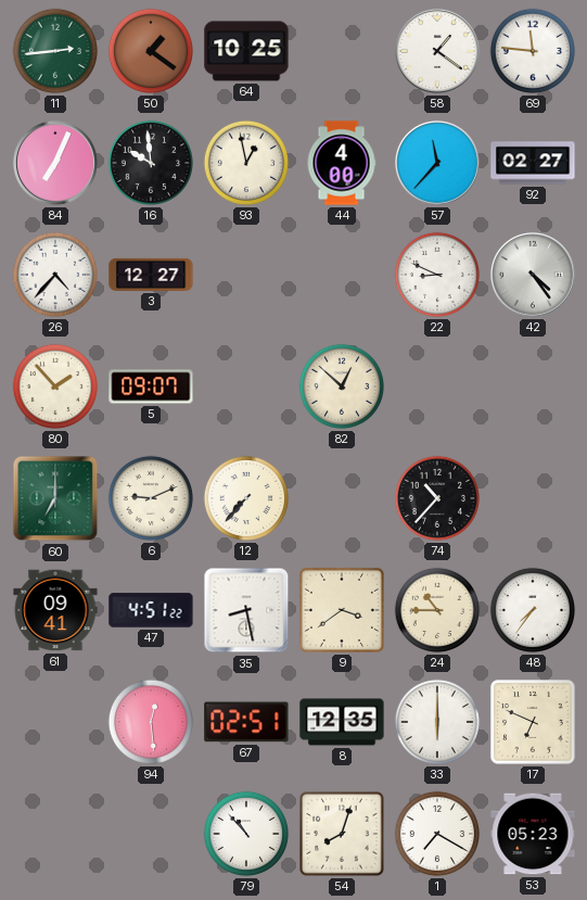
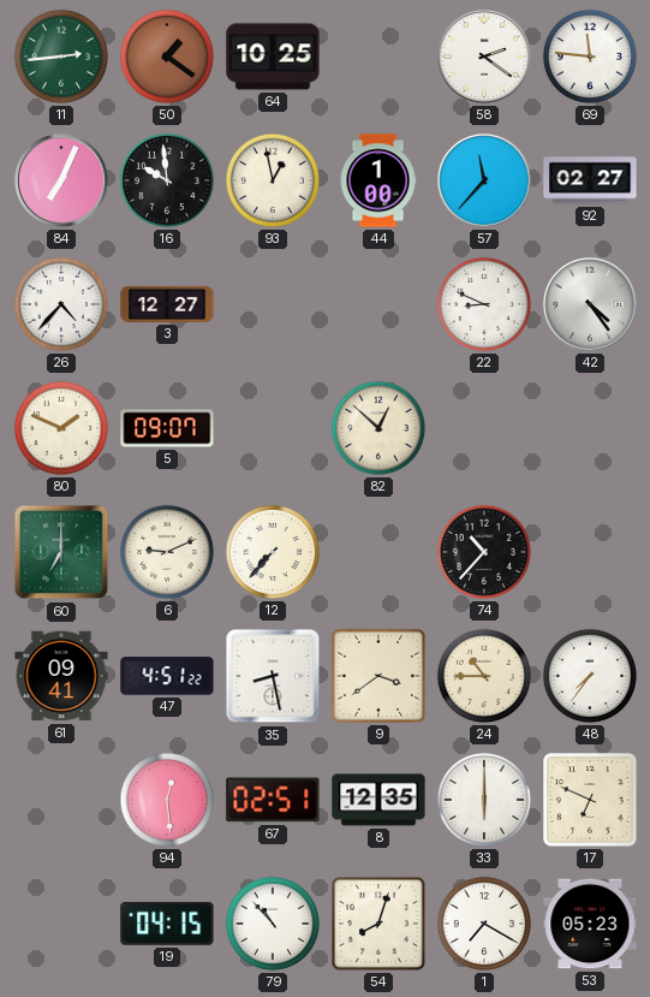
58: 1:21 -> 2:21
44: 4:00 -> 1:00
80: 1:53 -> 1:49
19: none -> 04:15
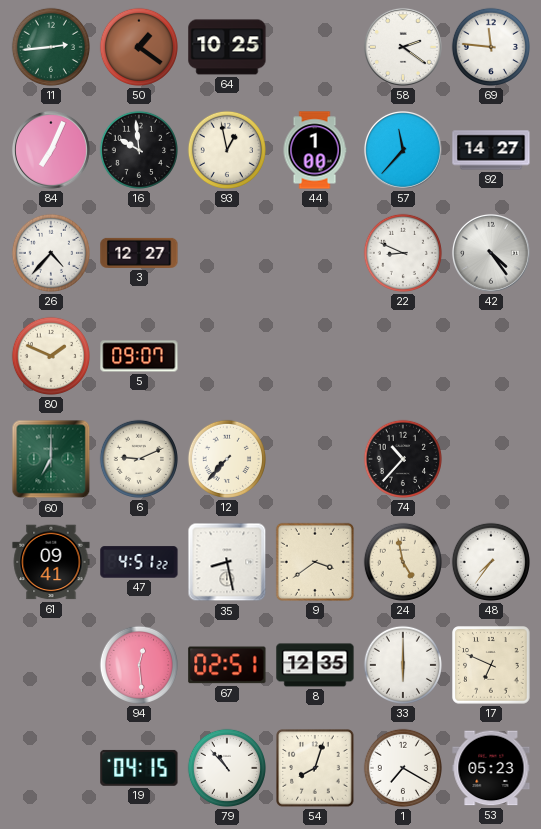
92: 02:27 -> 14:27
82: 12:52 -> none
24: 10:45 -> 4:58
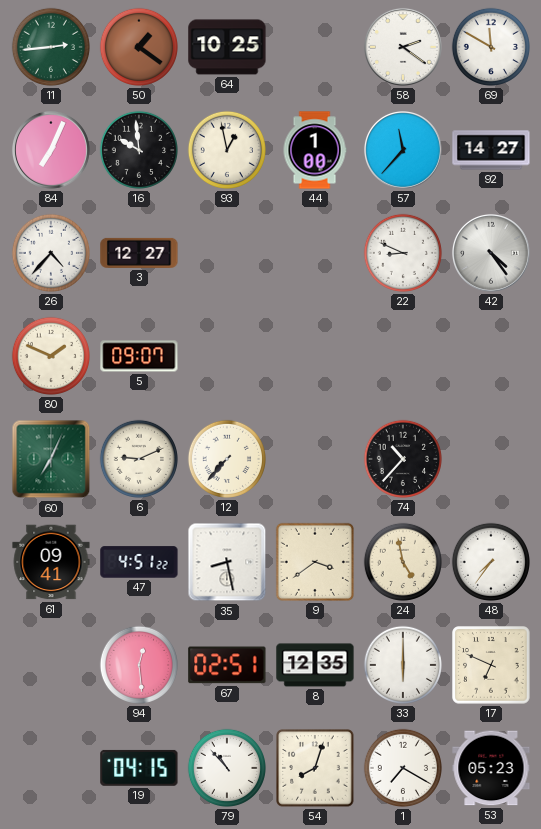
69: 11:46 -> 11:50
60: 7:00 -> 7:04
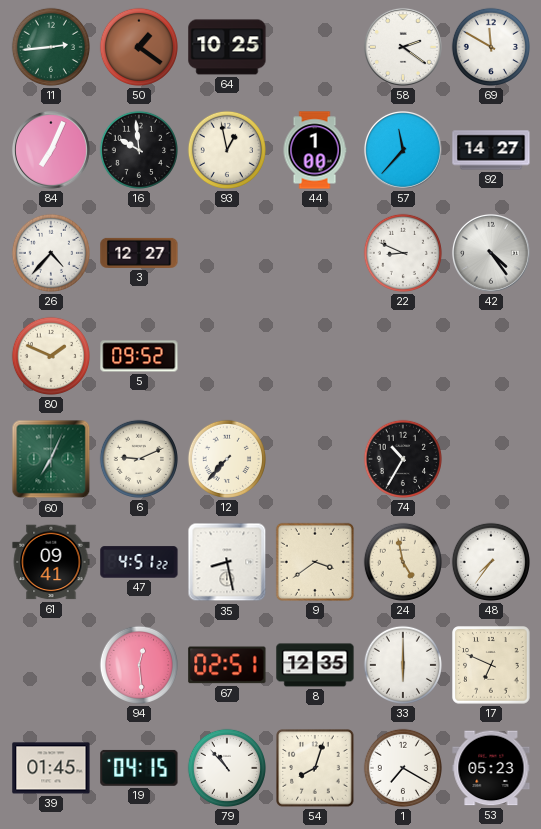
5: 09:07 -> 09:52
74: 10:37 -> 10:35
39: none -> 01:45
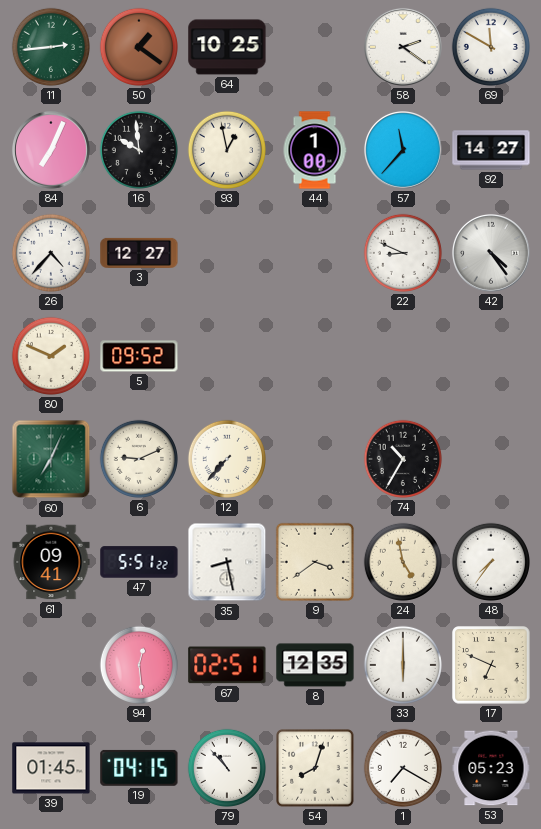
47: 4:51 -> 5:51
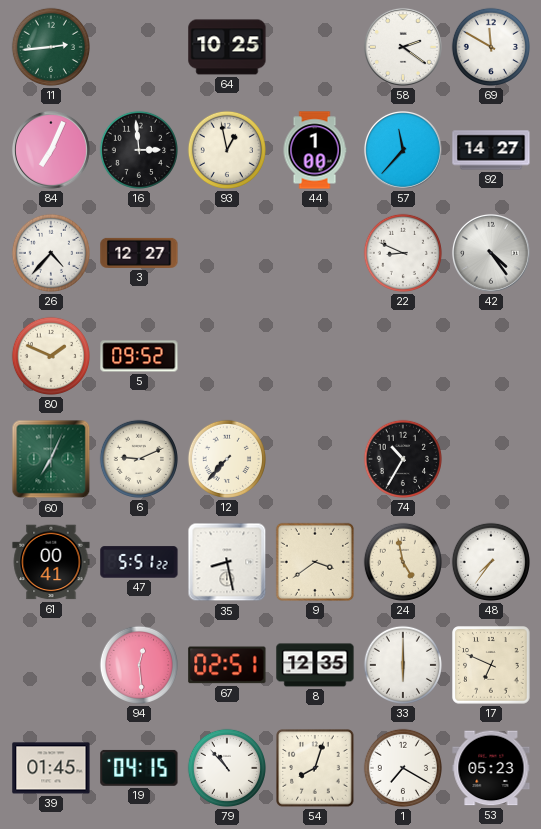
50: 1:21 -> none
16: 9:59 -> 2:59
61: 09:41 -> 00:41
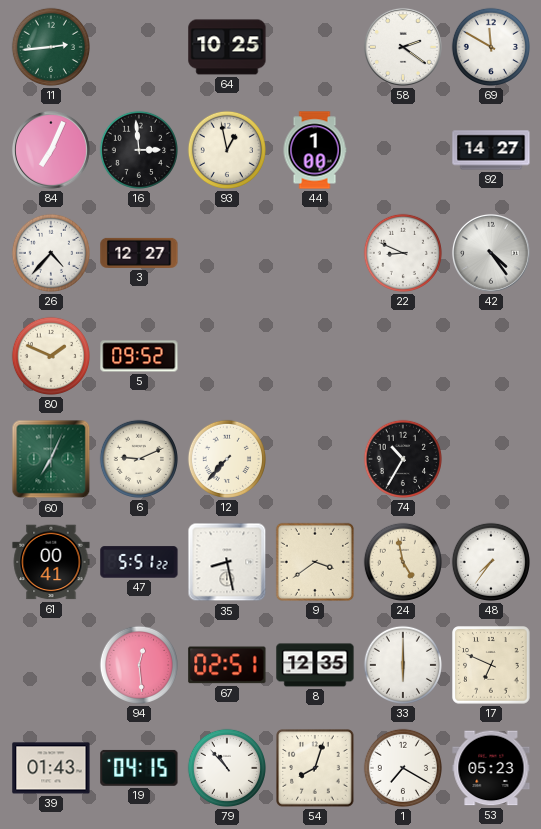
57: 11:37 -> none
39: 01:45 -> 01:43
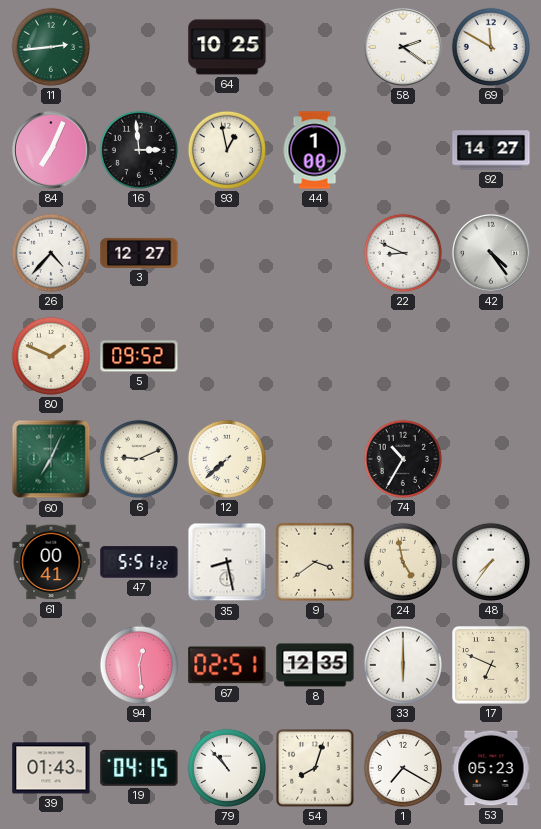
12: 7:37 -> 7:38
